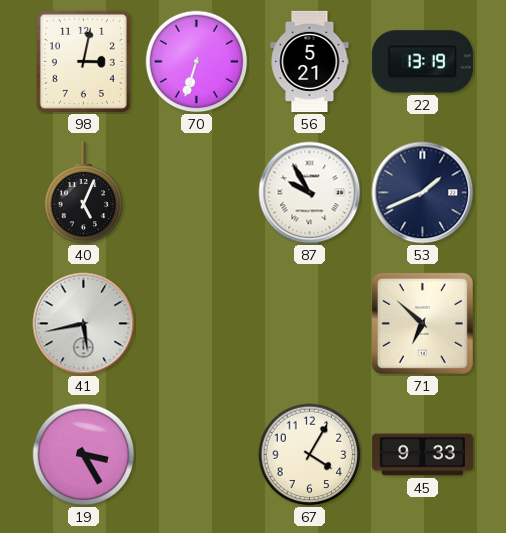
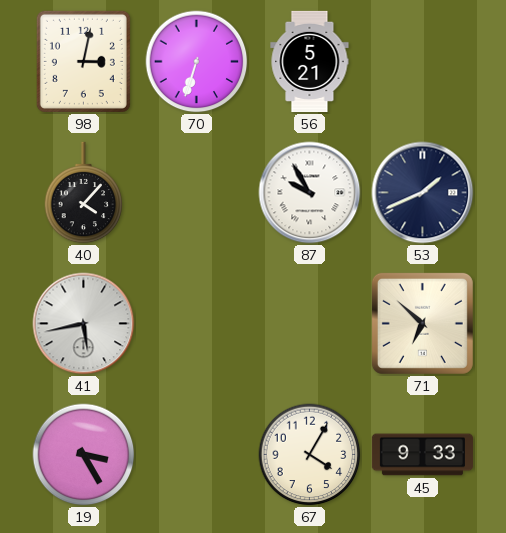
22: 13:19 -> none
40: 5:04 -> 4:07
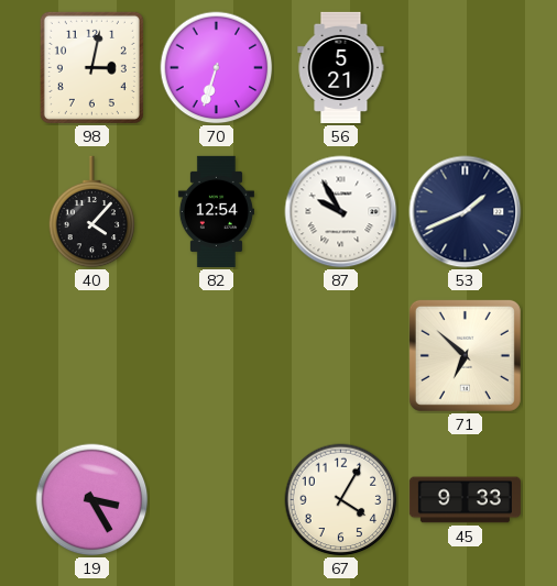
82: none -> 12:54
41: 5:43 -> none
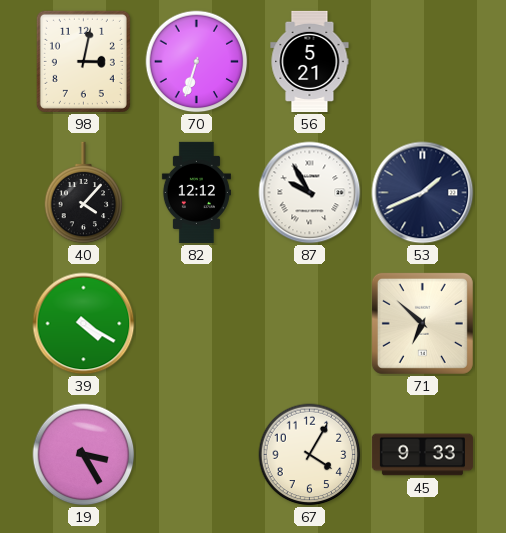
82: 12:54 -> 12:12
39: none -> 4:20
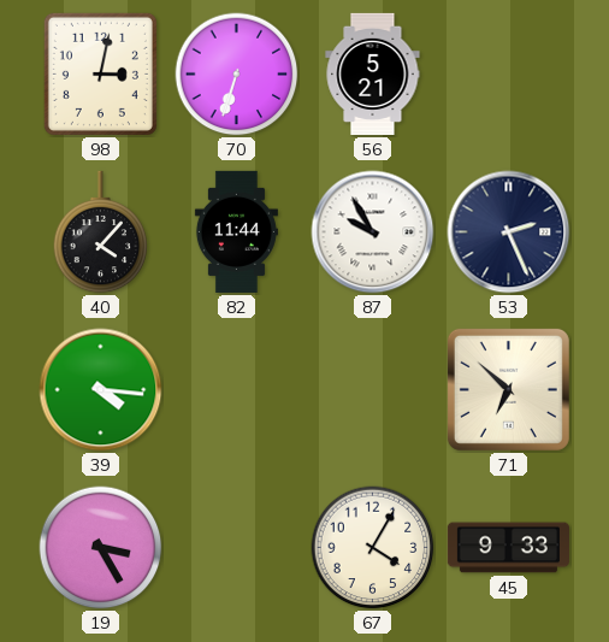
82: 12:12 -> 11:44
53: 1:41 -> 2:26
39: 4:20 -> 4:16
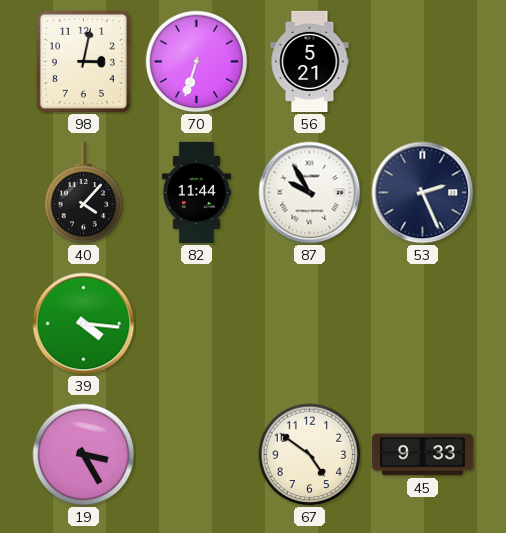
71: 6:52 -> none
67: 4:05 -> 4:51
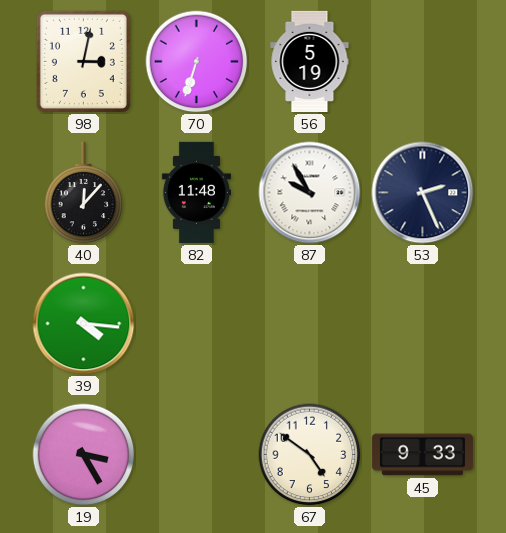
56: 5:21 -> 5:19
40: 4:07 -> 12:07
82: 11:44 -> 11:48
